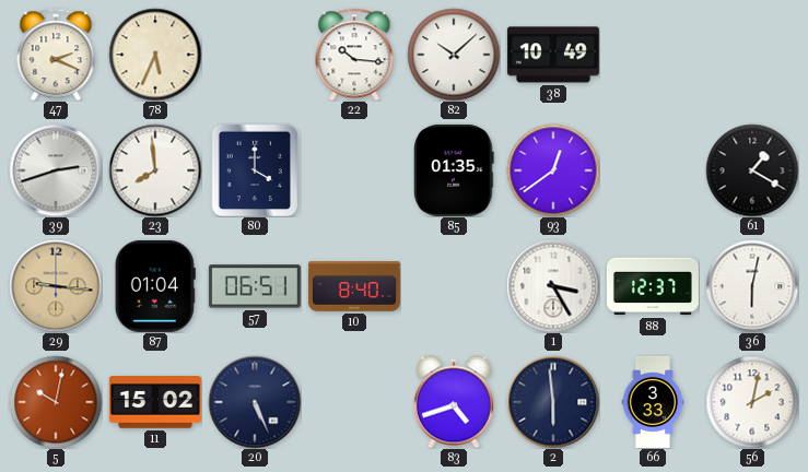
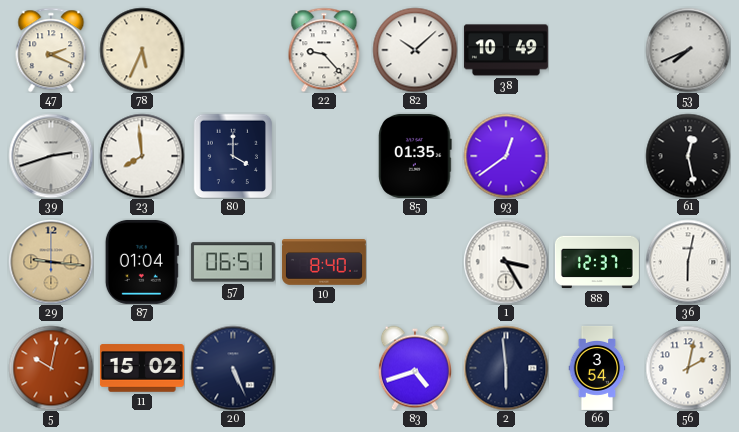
22: 10:16 -> 9:23
53: none -> 7:41
61: 1:20 -> 12:28
66: 3:33 -> 3:54
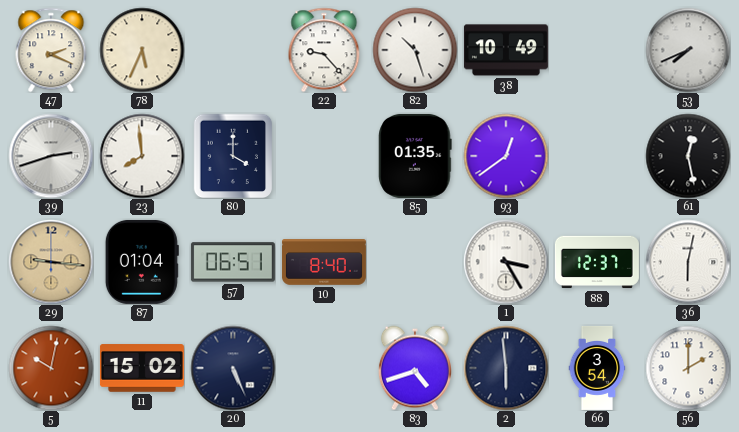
82: 10:08 -> 10:27
56: 2:02 -> 2:00
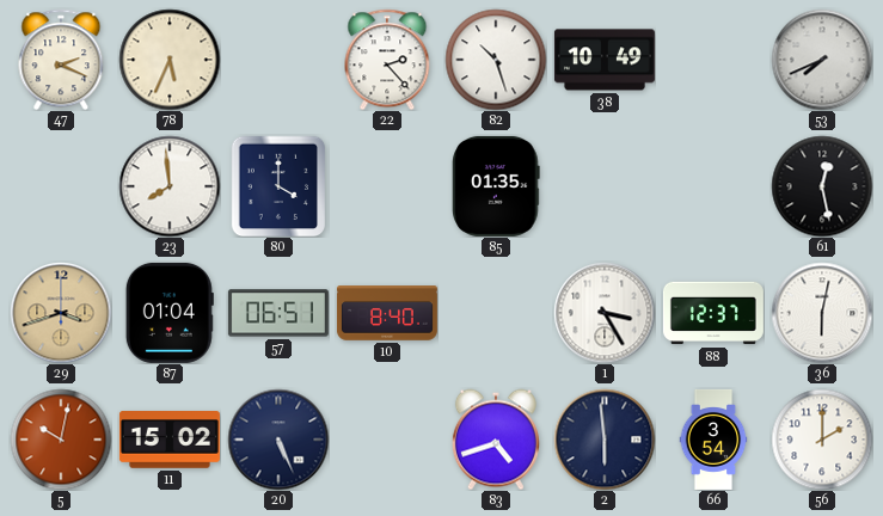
22: 9:23 -> 2:23
39: 2:42 -> none
93: 12:39 -> none
29: 9:16 -> 3:42
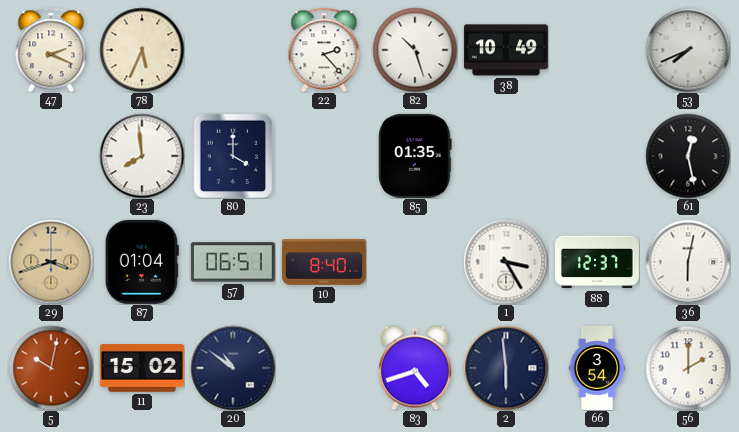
20: 5:26 -> 10:51
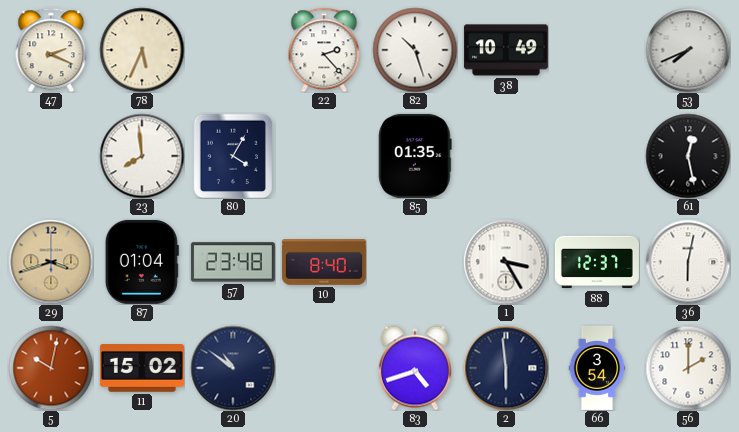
80: 4:00 -> 4:05
57: 06:51 -> 23:48
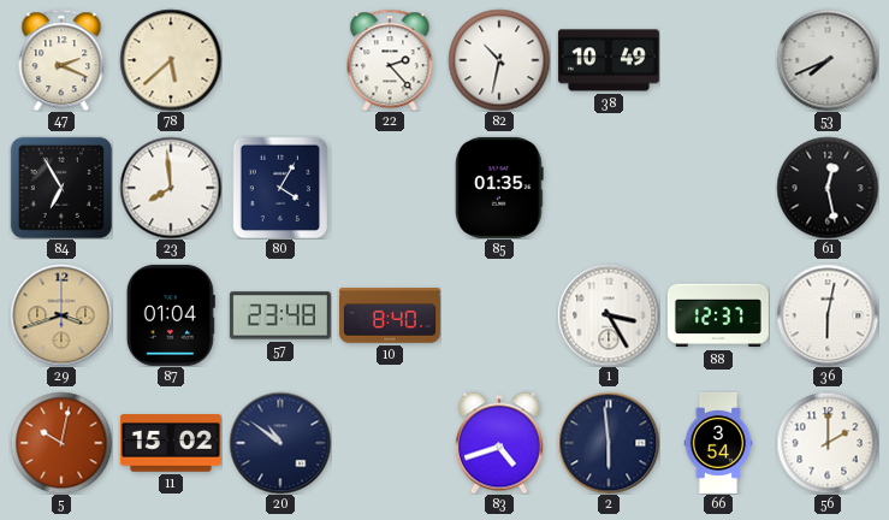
78: 5:34 -> 5:38
82: 10:27 -> 10:32
84: none -> 6:55
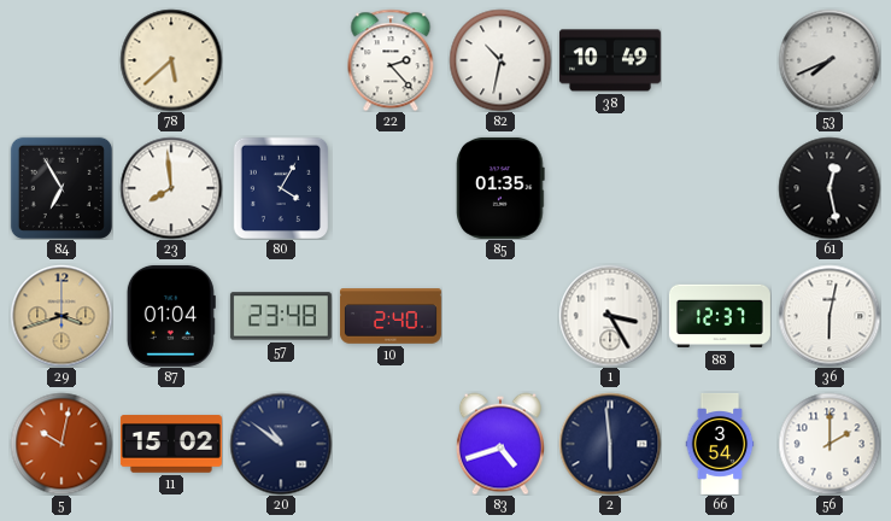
47: 2:19 -> none
10: 8:40 -> 2:40
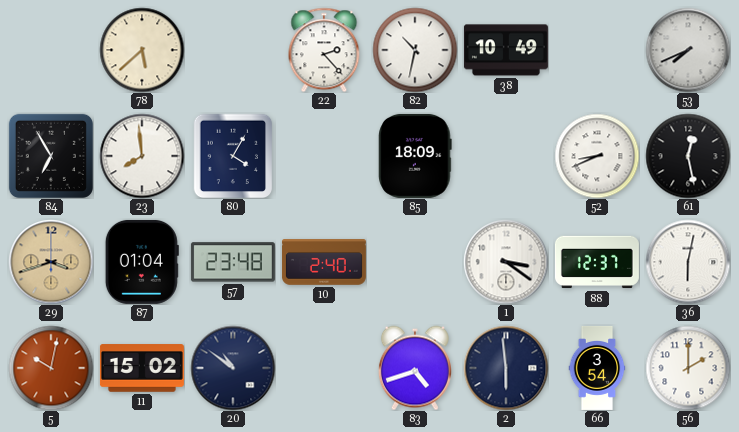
85: 01:35 -> 18:09
52: none -> 8:41
1: 3:25 -> 3:21
